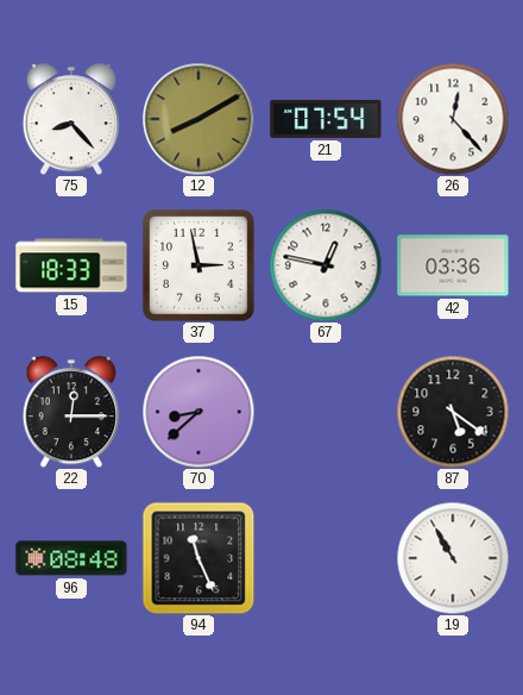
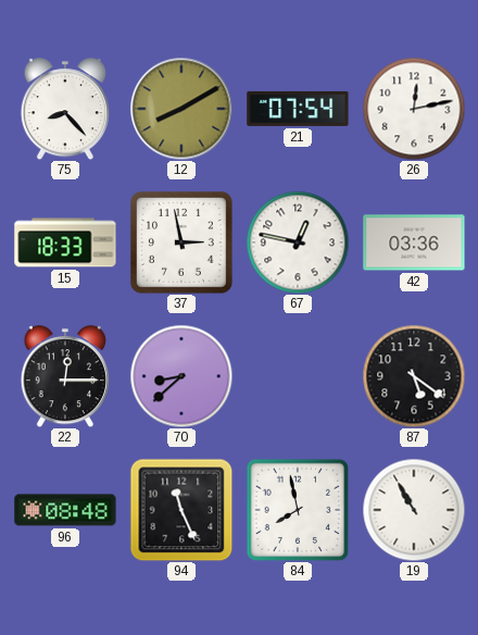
26: 12:23 -> 12:13
84: none -> 7:58
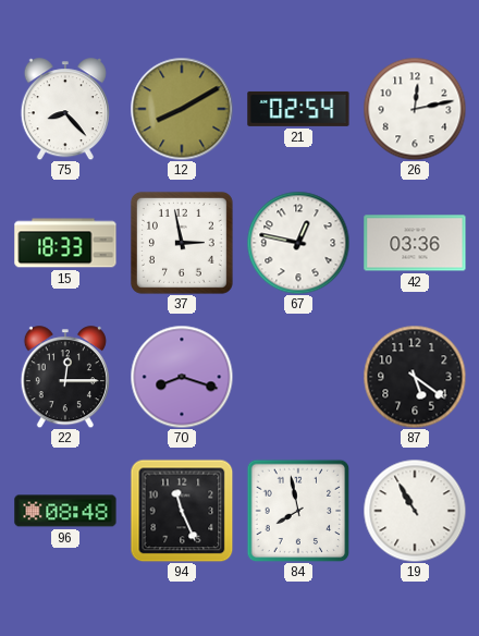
21: 07:54 -> 02:54
70: 8:38 -> 8:18
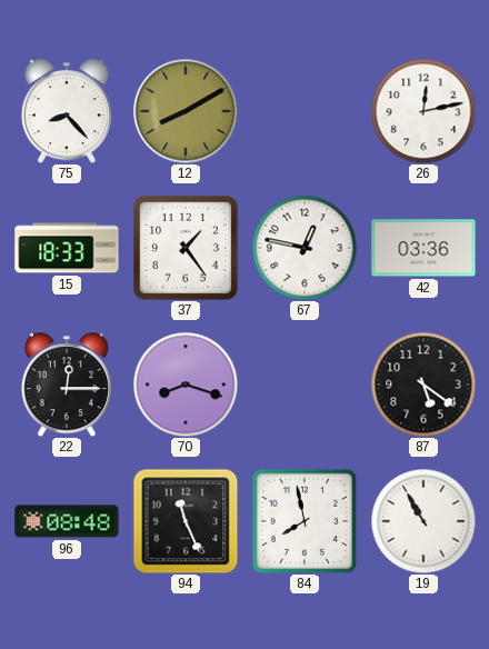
21: 02:54 -> none
37: 2:58 -> 1:24
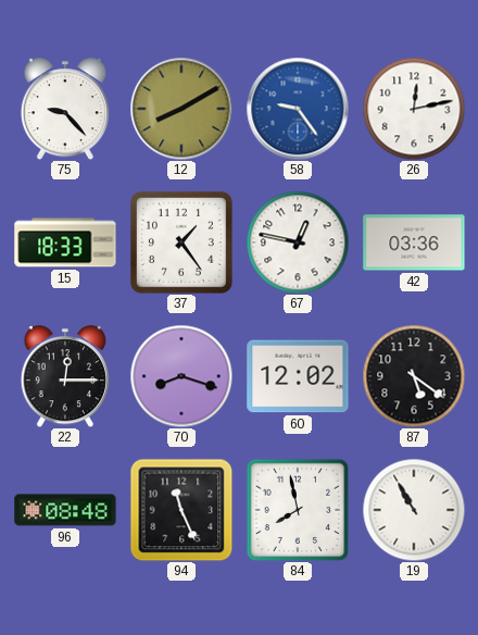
75: 8:23 -> 9:23
58: none -> 9:24
60: none -> 12:02
